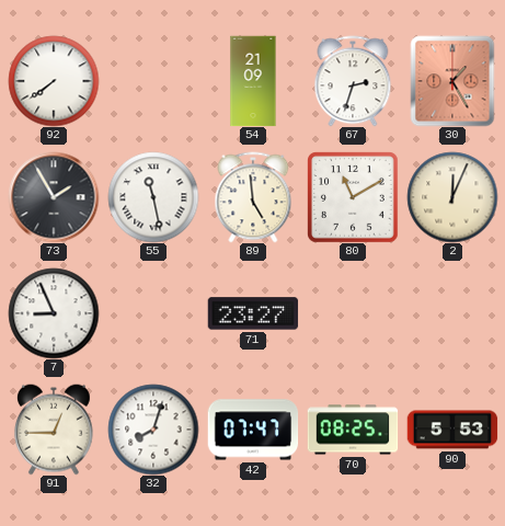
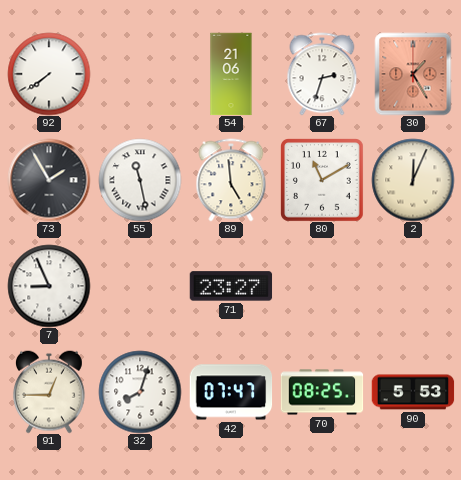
54: 21:09 -> 21:06
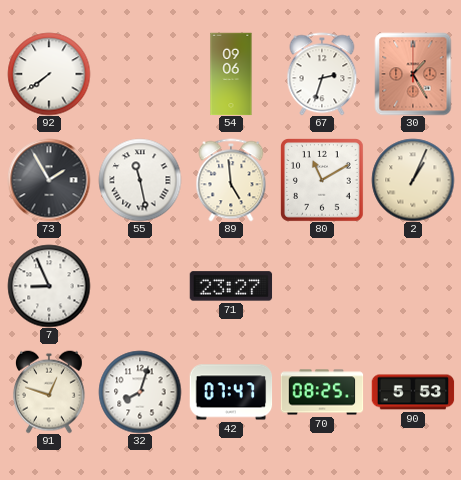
54: 21:06 -> 09:06
2: 12:04 -> 1:04
91: 12:45 -> 12:48
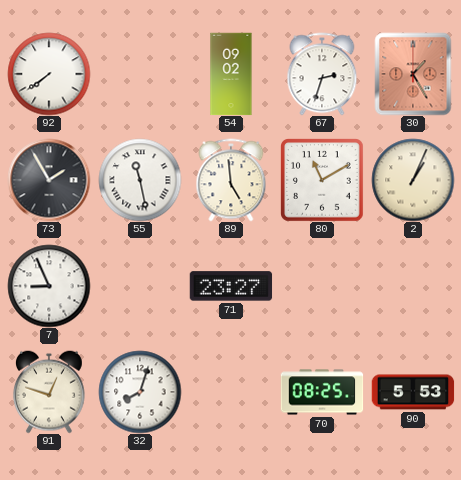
54: 09:06 -> 09:02
42: 07:47 -> none
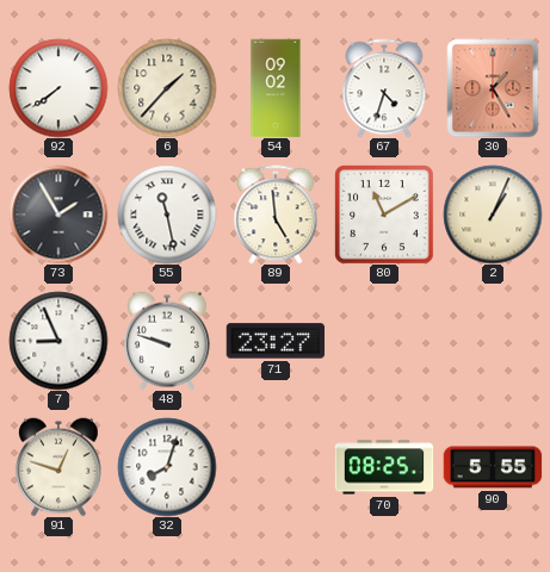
6: none -> 1:37
67: 2:33 -> 4:33
48: none -> 9:48
90: 5:53 -> 5:55
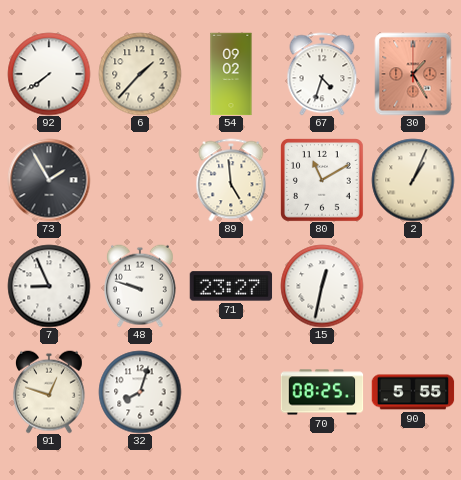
55: 11:28 -> none
15: none -> 12:32
